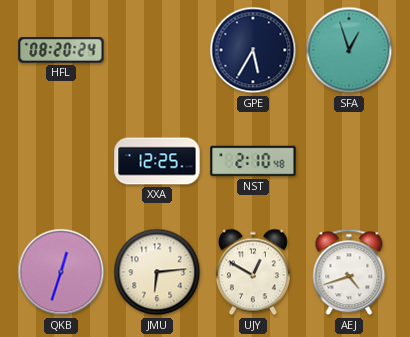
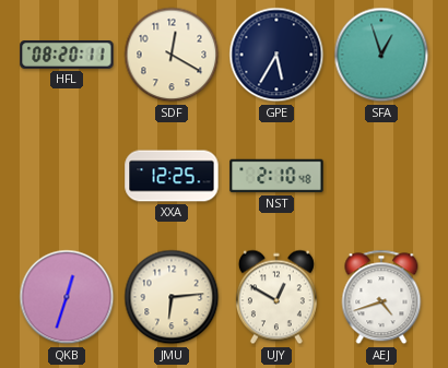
HFL: 08:20:24 -> 08:20:11
SDF: none -> 12:20
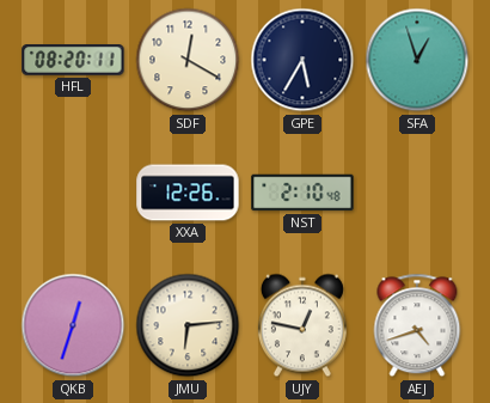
XXA: 12:25 -> 12:26
UJY: 12:50 -> 12:47
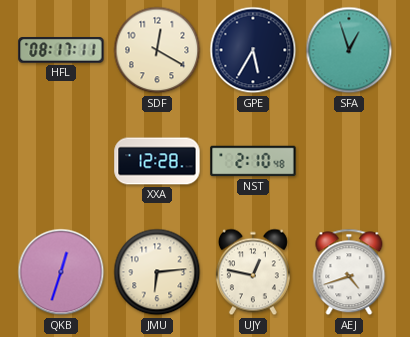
HFL: 08:20 -> 08:17
XXA: 12:26 -> 12:28
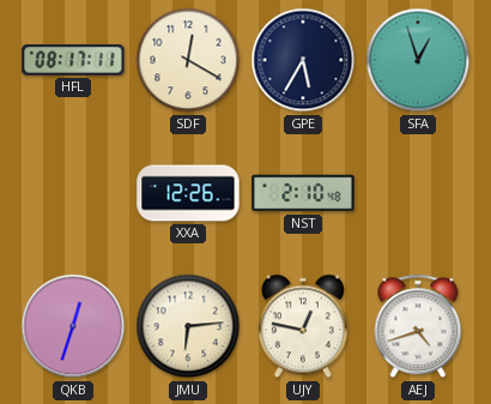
XXA: 12:28 -> 12:26
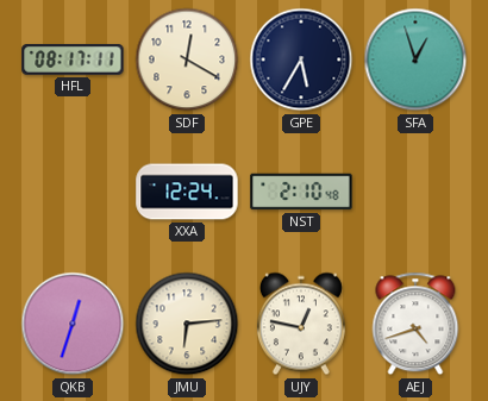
XXA: 12:26 -> 12:24
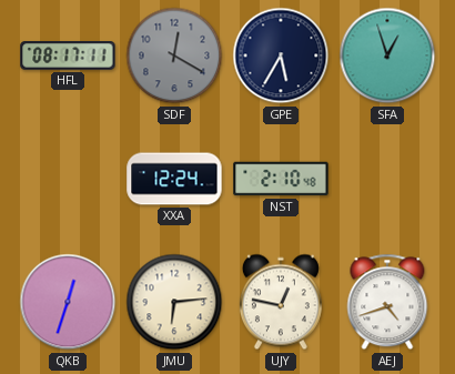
SDF dial: cream -> grey
